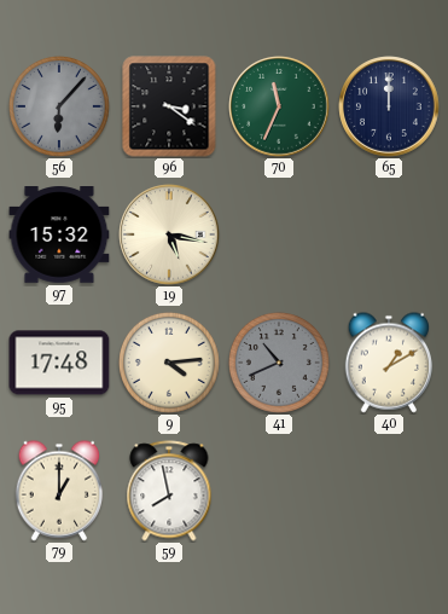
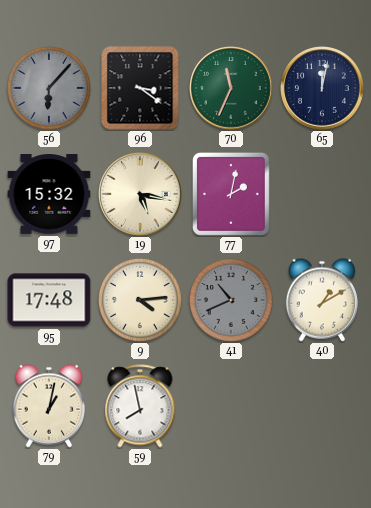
65: 12:00 -> 12:02
77: none -> 2:02
79: 1:00 -> 1:02
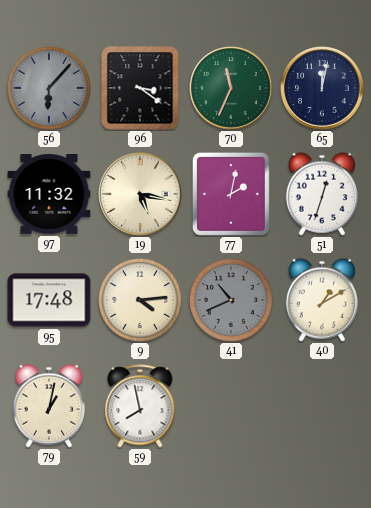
97: 15:32 -> 11:32
51: none -> 12:33
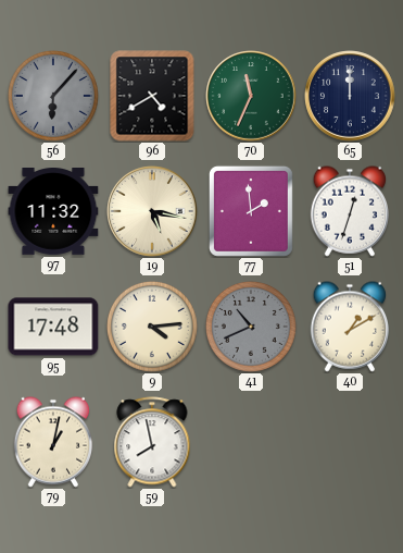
96: 3:21 -> 4:40
65: 12:02 -> 12:00
77: 2:02 -> 1:59
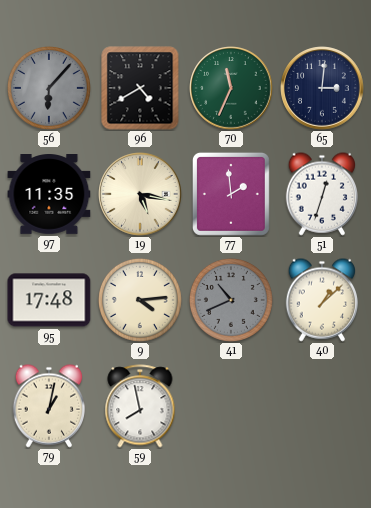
65: 12:00 -> 3:01
97: 11:32 -> 11:35
40: 1:10 -> 1:08
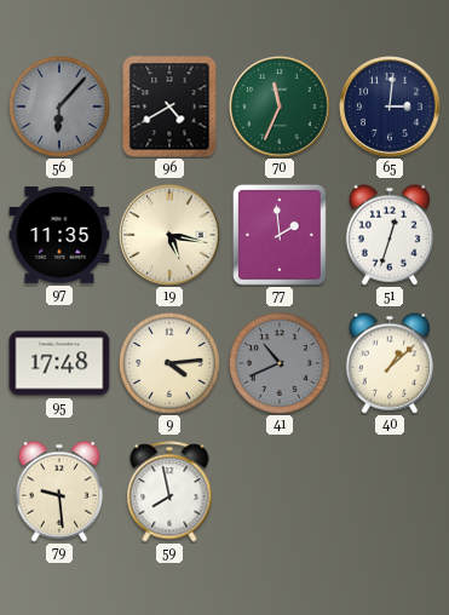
79: 1:02 -> 9:29
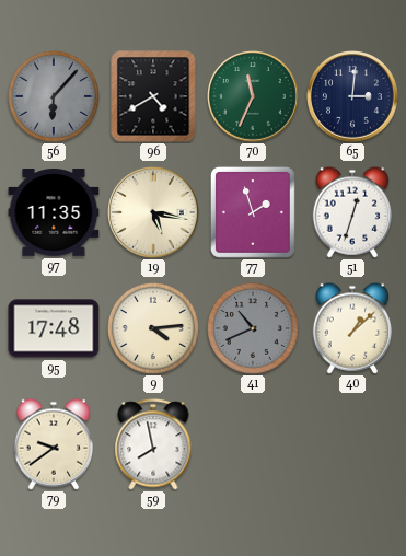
77: 1:59 -> 1:57
79: 9:29 -> 9:39
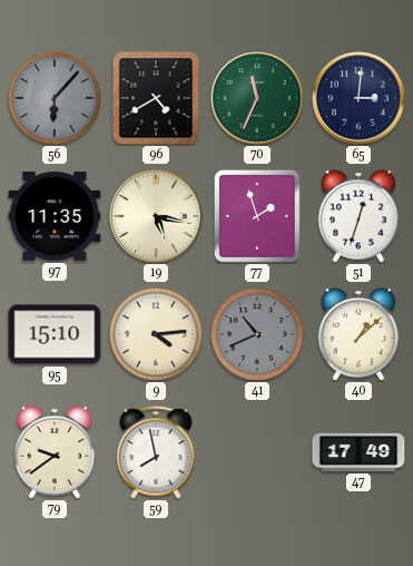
95: 17:48 -> 15:10
47: none -> 17:49
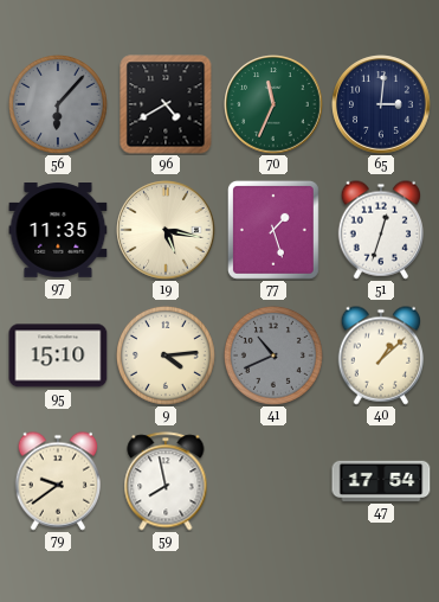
77: 1:57 -> 1:27
47: 17:49 -> 17:54
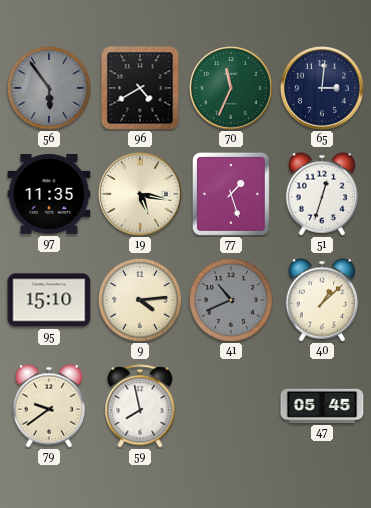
56: 6:07 -> 5:54
47: 17:54 -> 05:45
